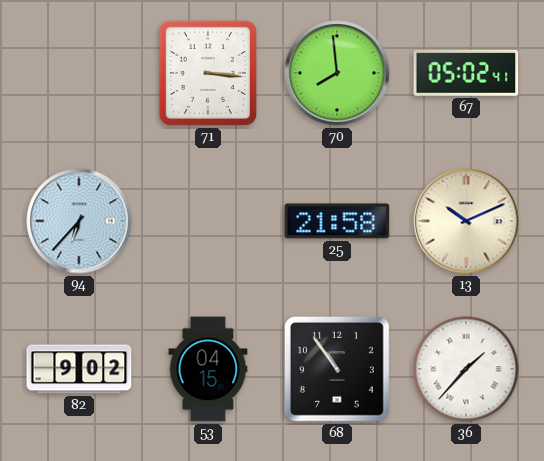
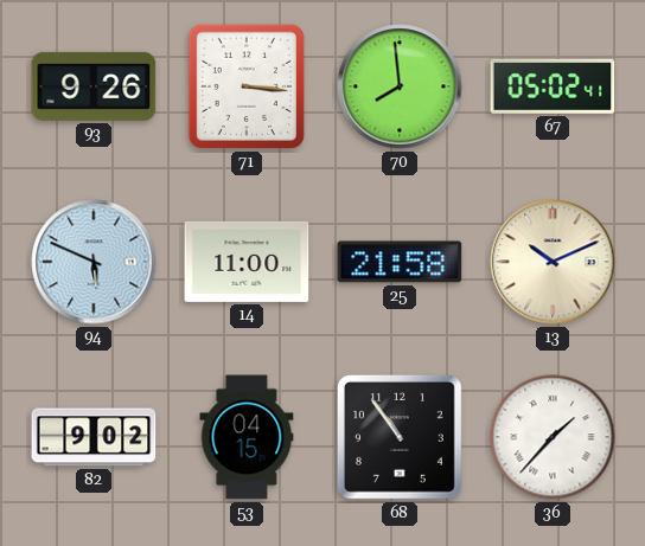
93: none -> 9:26
94: 6:37 -> 5:49
14: none -> 11:00
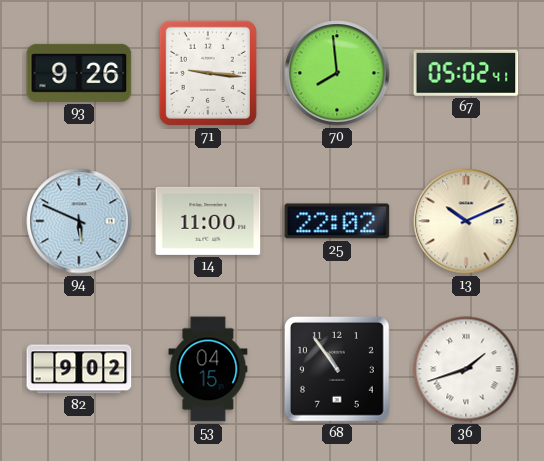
71: 3:16 -> 9:16
25: 21:58 -> 22:02
36: 1:37 -> 1:42
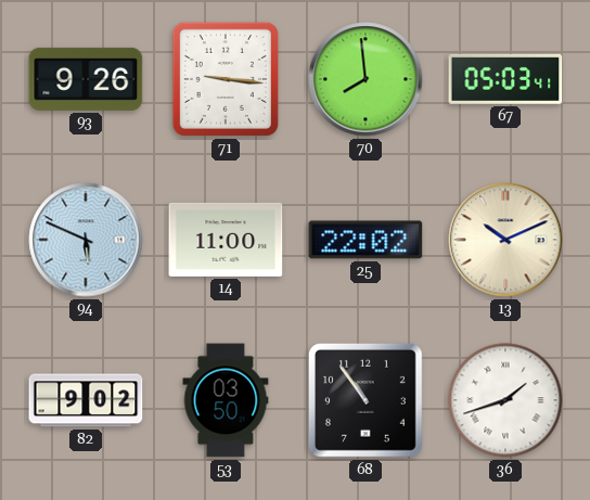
67: 05:02 -> 05:03
53: 04:15 -> 03:50
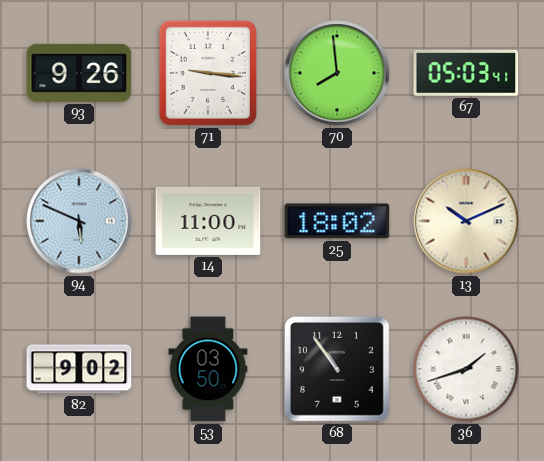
25: 22:02 -> 18:02
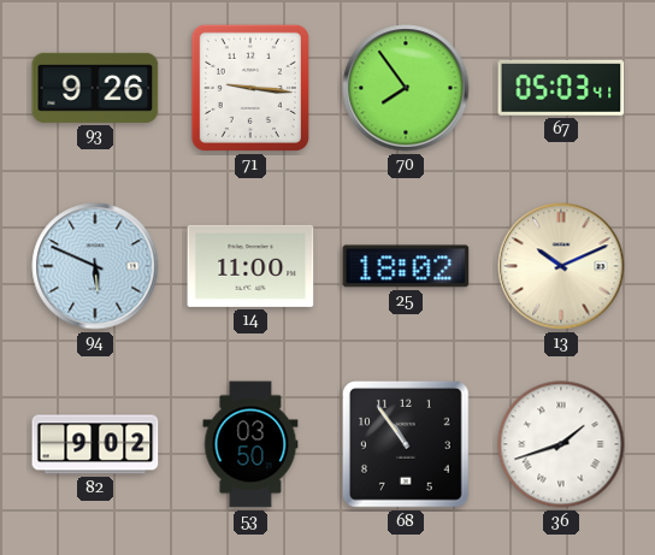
70: 7:59 -> 7:54
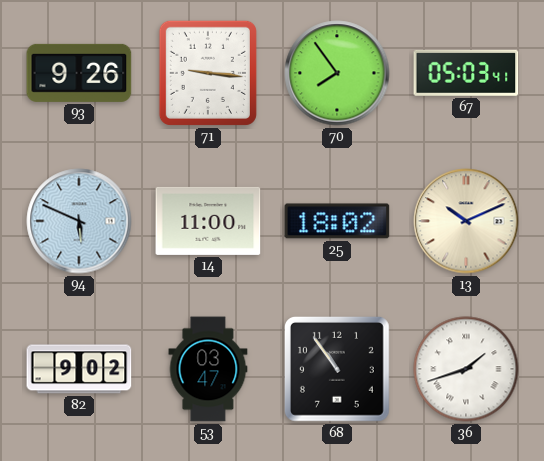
53: 03:50 -> 03:47
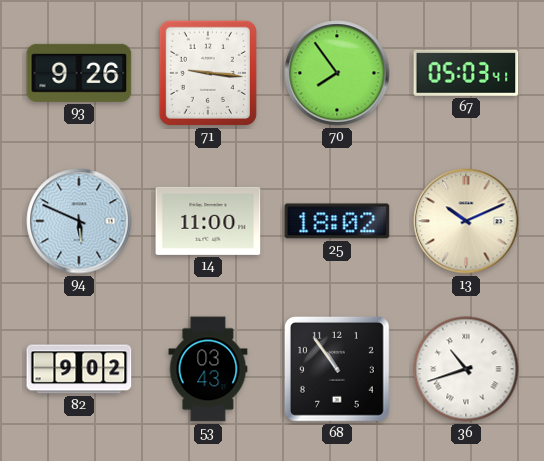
53: 03:47 -> 03:43
36: 1:42 -> 10:42
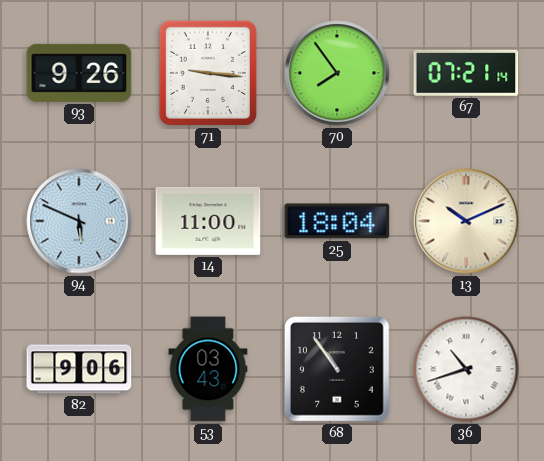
67: 05:03 -> 07:21
25: 18:02 -> 18:04
82: 9:02 -> 9:06
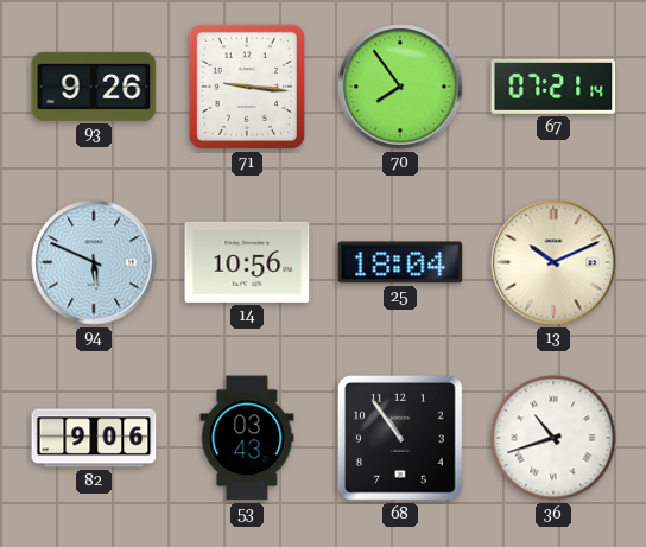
14: 11:00 -> 10:56
